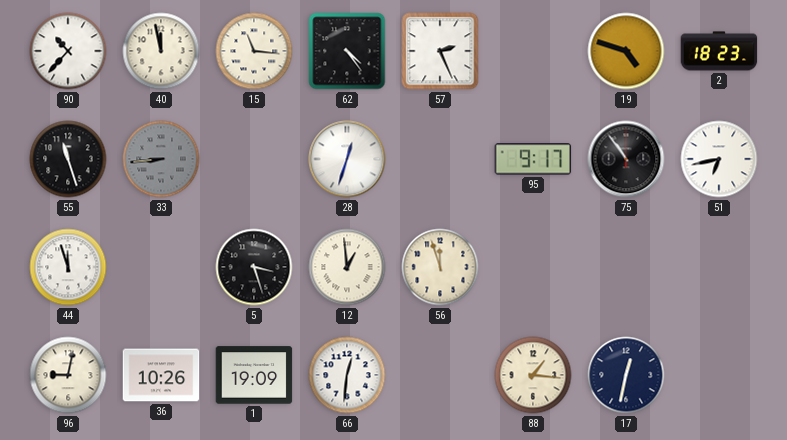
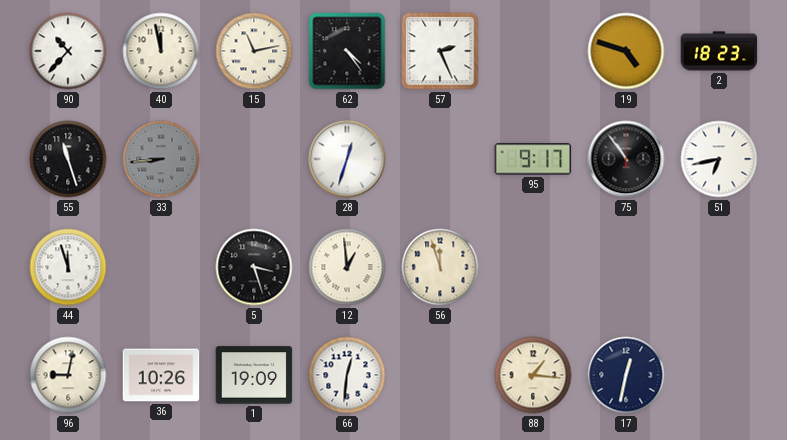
15: 11:16 -> 11:13
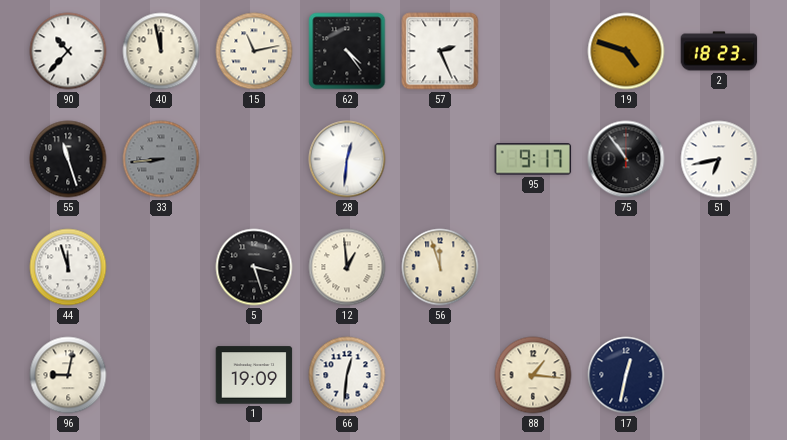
28: 12:33 -> 12:31
36: 10:26 -> none
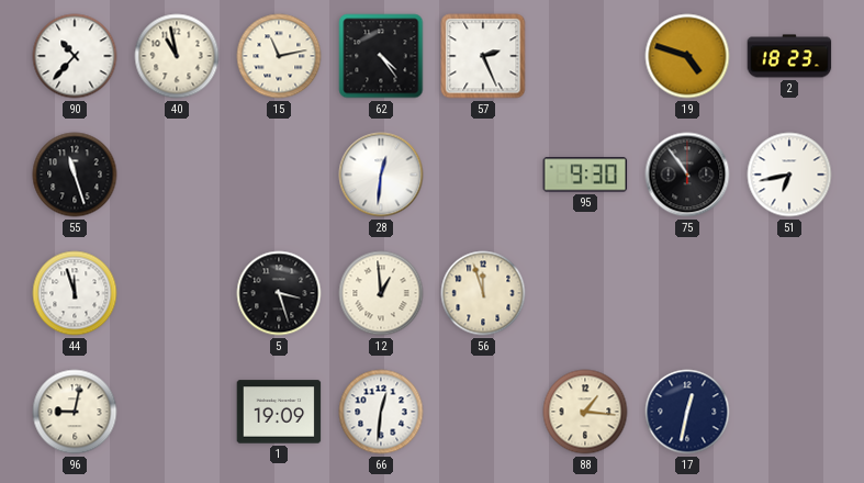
40: 11:58 -> 10:58
33: 8:44 -> none
95: 9:17 -> 9:30
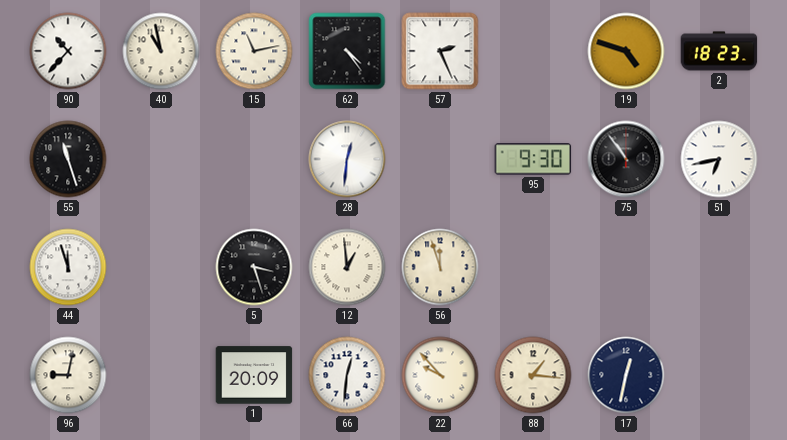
1: 19:09 -> 20:09
22: none -> 9:53
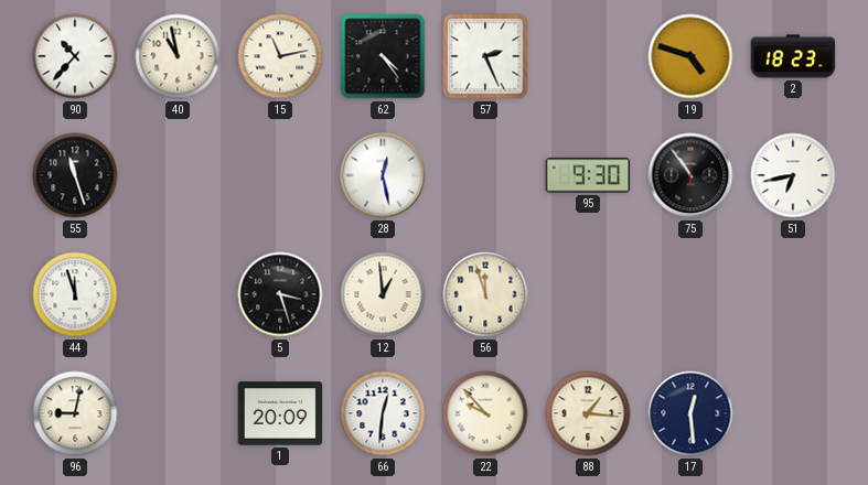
28: 12:31 -> 12:28
17: 12:32 -> 12:29
